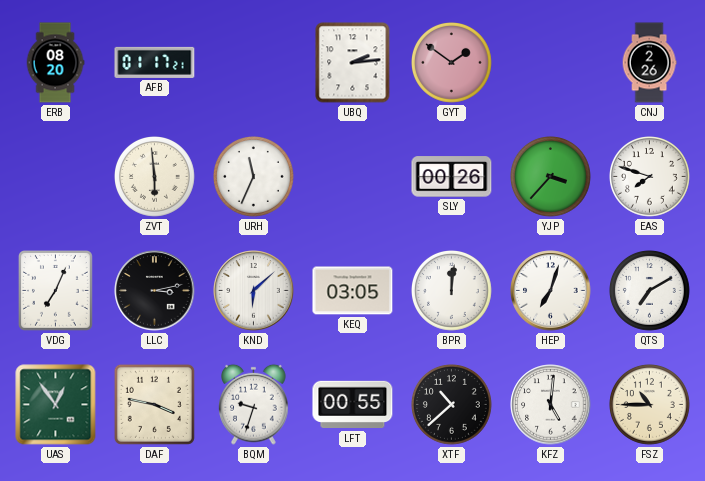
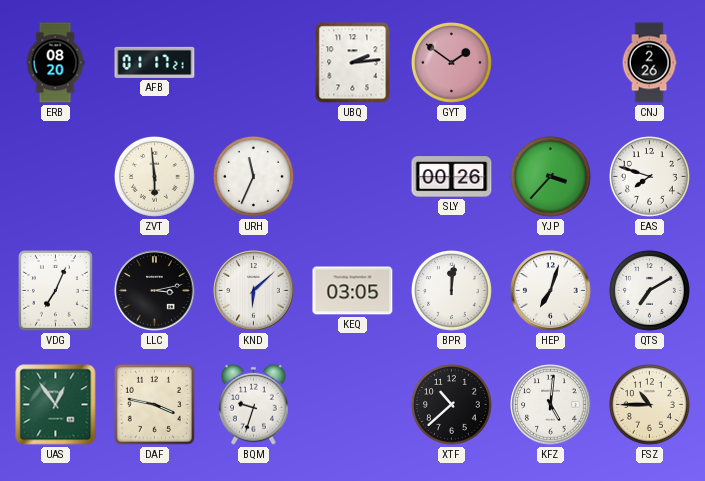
LFT: 00:55 -> none
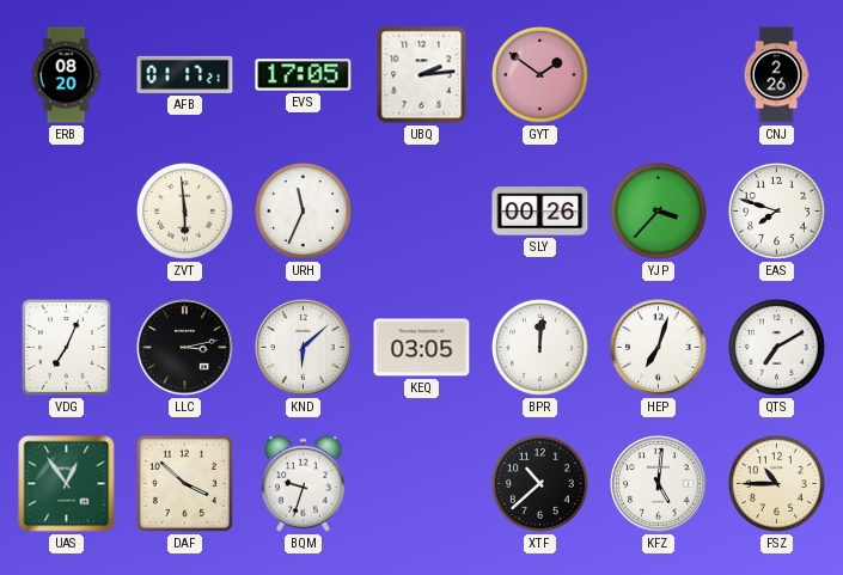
EVS: none -> 17:05
DAF: 3:47 -> 3:52
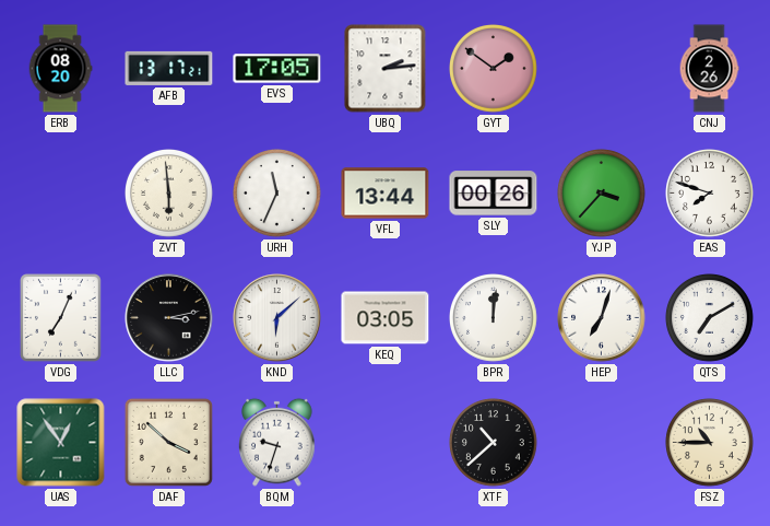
AFB: 01:17 -> 13:17
VFL: none -> 13:44
KFZ: 5:01 -> none
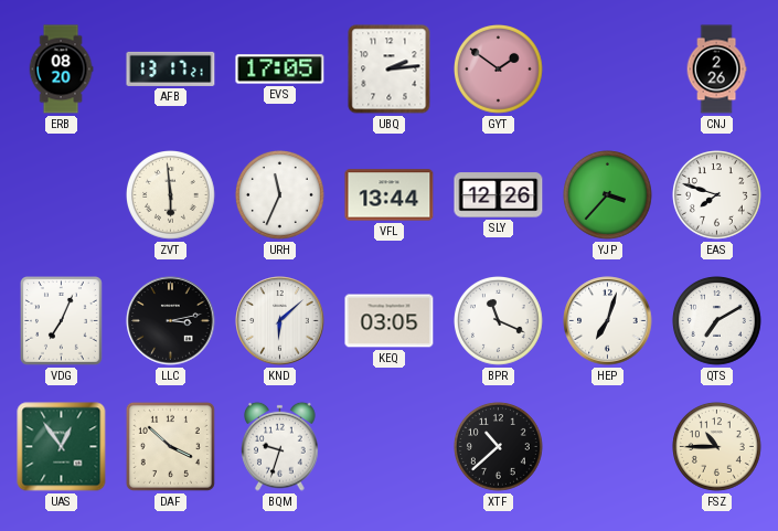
SLY: 00:26 -> 12:26
BPR: 12:01 -> 11:19
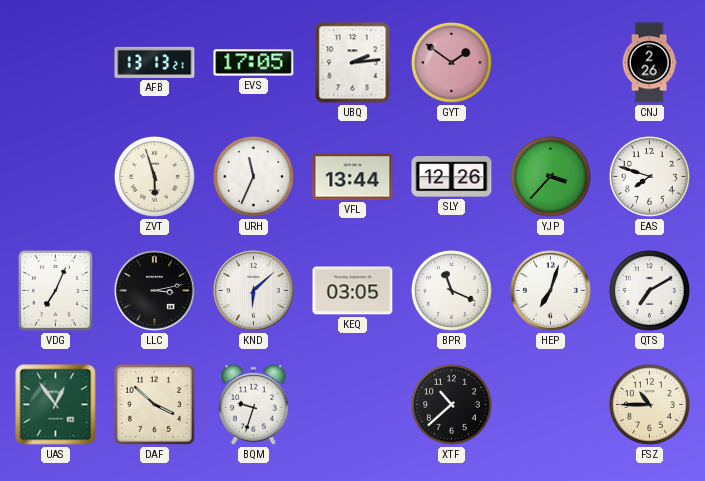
ERB: 08:20 -> none
AFB: 13:17 -> 13:13
ZVT: 5:59 -> 5:57
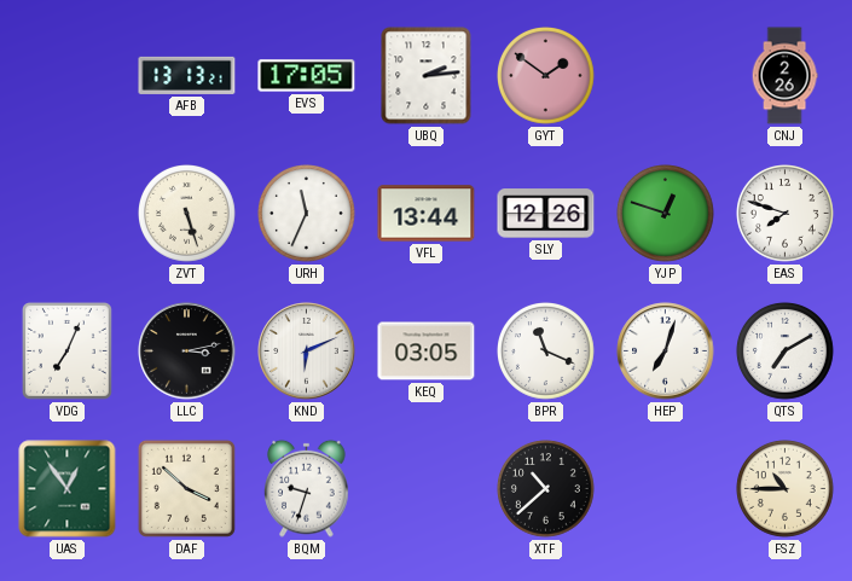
ZVT: 5:57 -> 5:27
YJP: 3:37 -> 12:48
KND: 6:08 -> 6:11
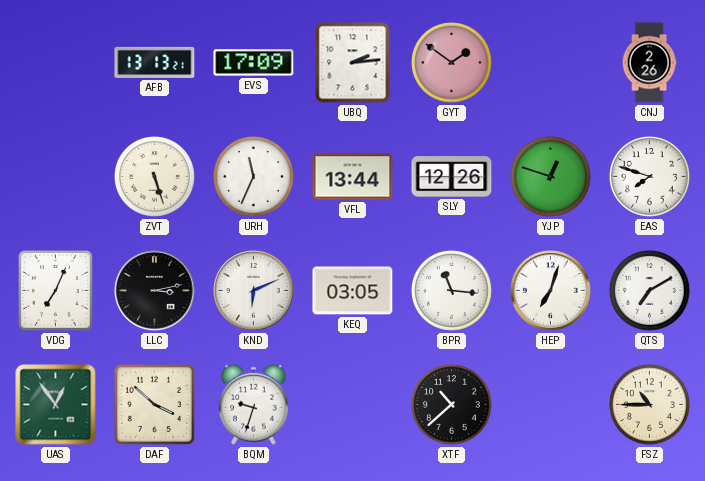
EVS: 17:05 -> 17:09
BPR: 11:19 -> 11:16
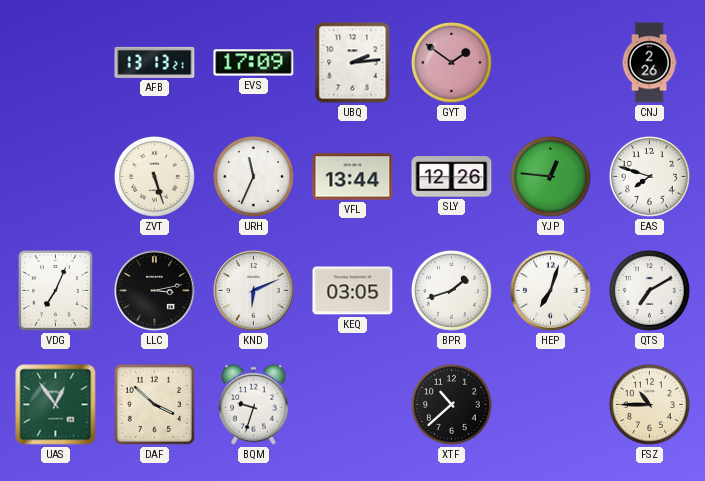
YJP: 12:48 -> 12:46
BPR: 11:16 -> 1:42
